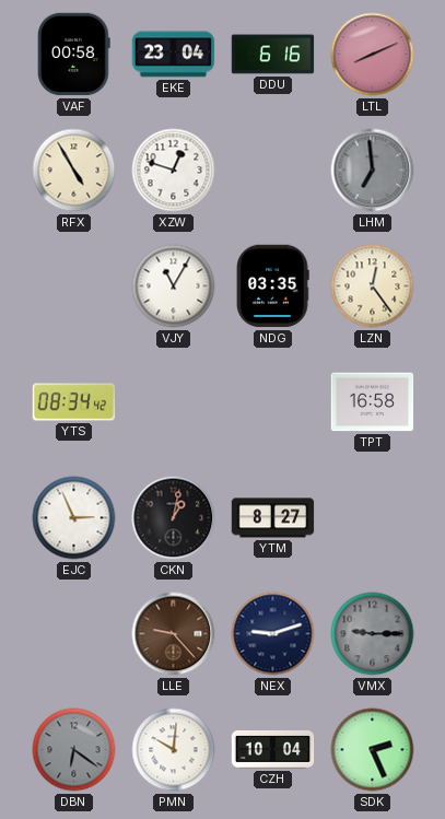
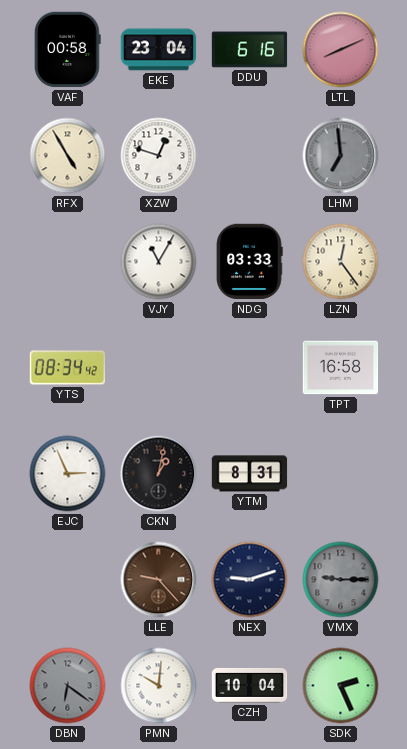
NDG: 03:35 -> 03:33
YTM: 8:27 -> 8:31
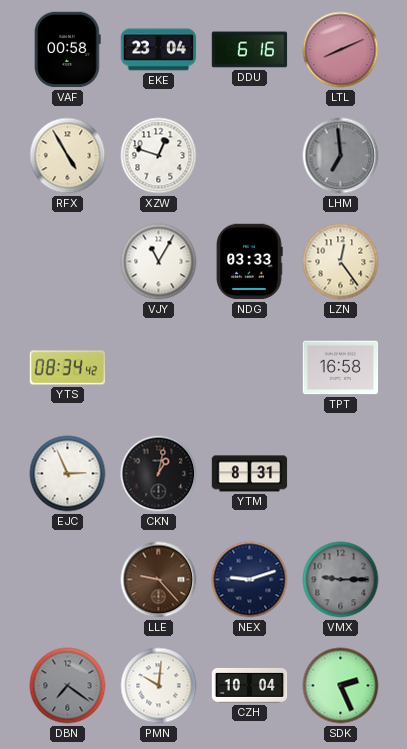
DBN: 6:21 -> 7:21
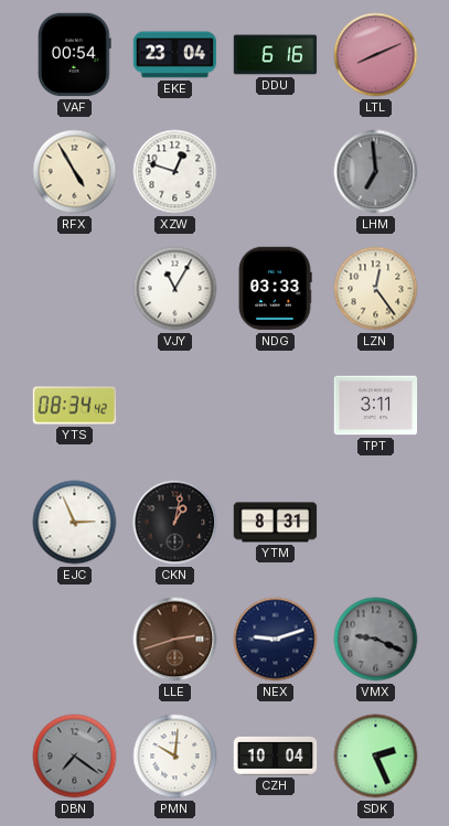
VAF: 00:58 -> 00:54
TPT: 16:58 -> 3:11
LLE: 9:23 -> 2:42
VMX: 9:15 -> 9:19
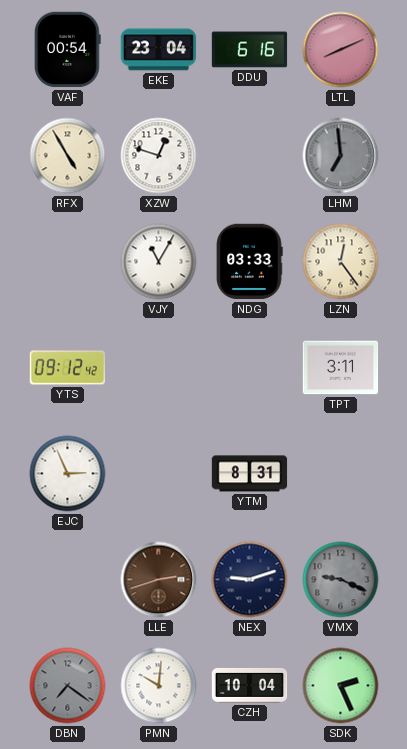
YTS: 08:34 -> 09:12
CKN: 1:02 -> none
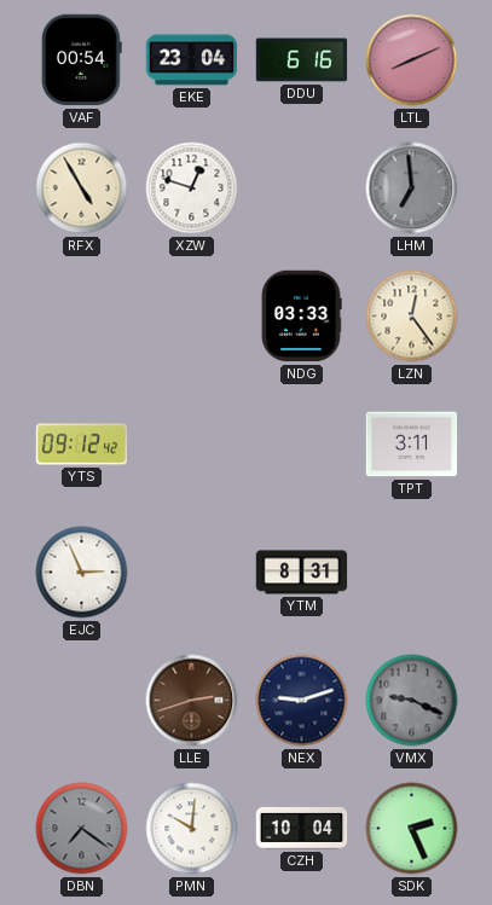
VJY: 11:05 -> none
